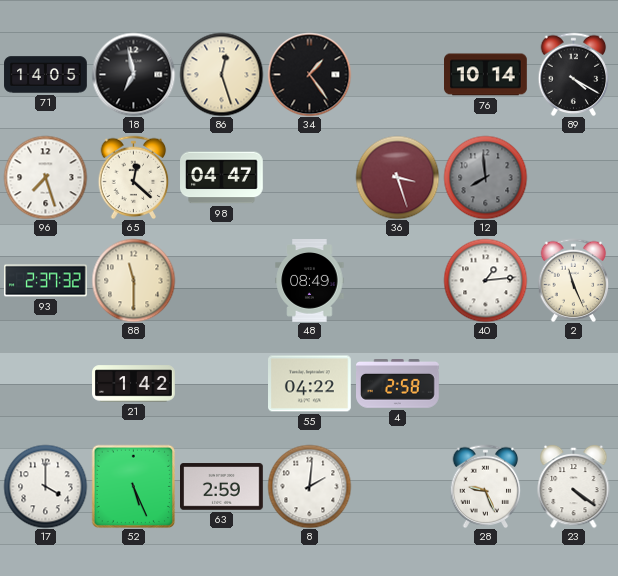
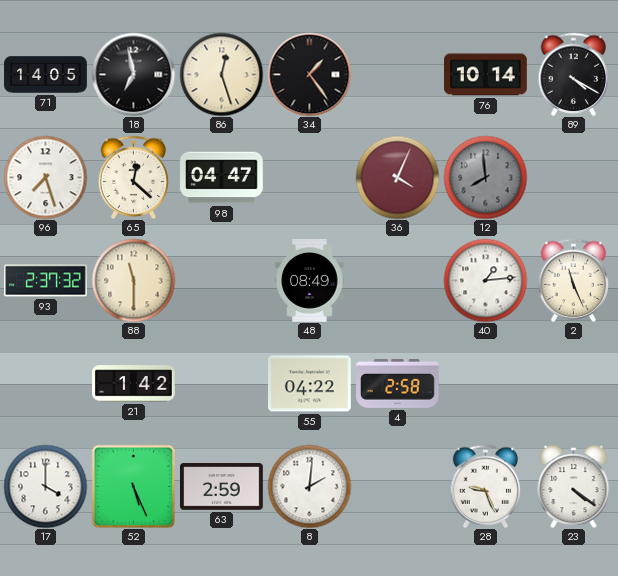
36: 3:27 -> 4:04
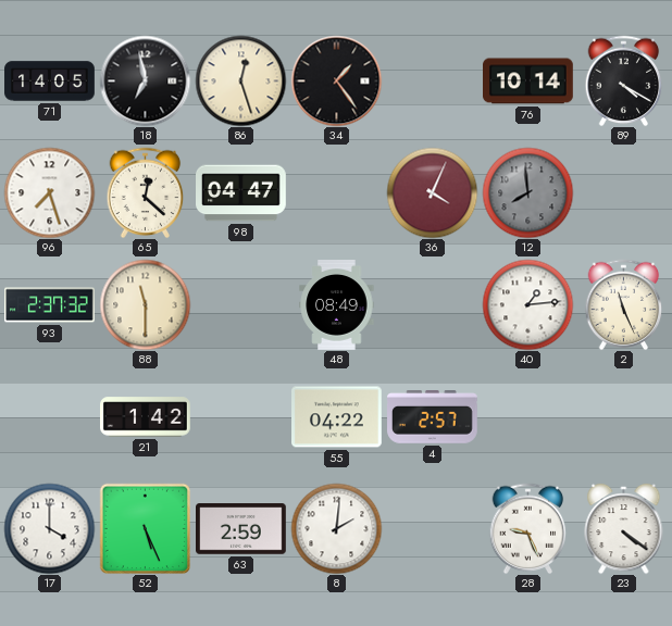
4: 2:58 -> 2:57
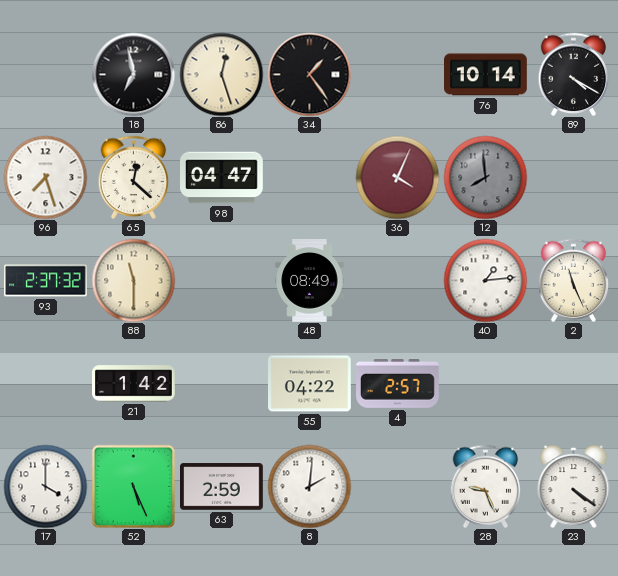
71: 14:05 -> none
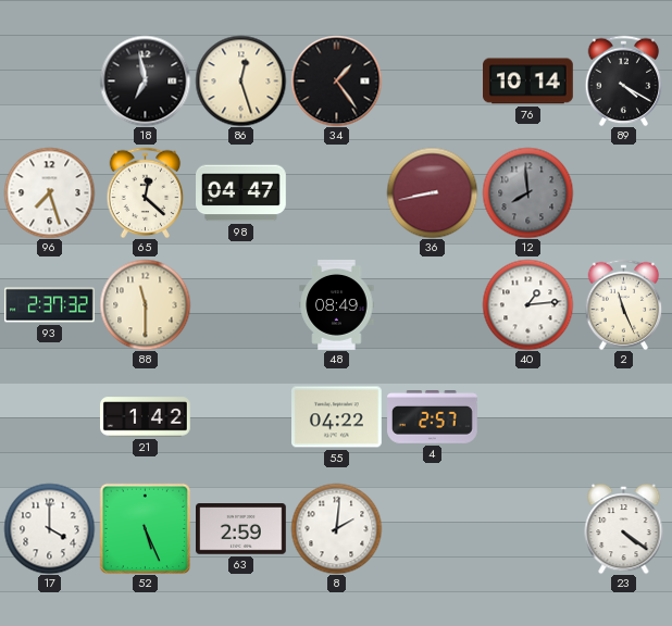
36: 4:04 -> 8:43
28: 9:26 -> none
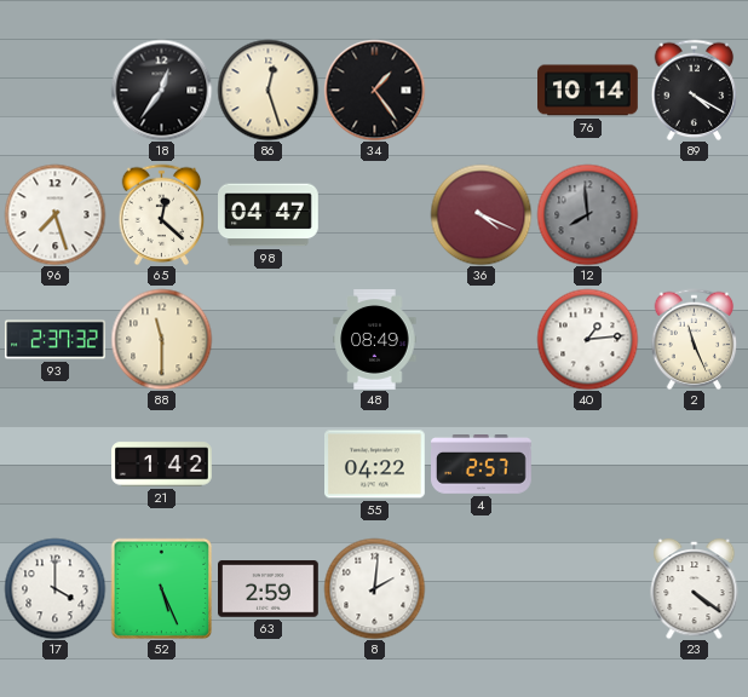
18: 6:58 -> 12:36
36: 8:43 -> 4:19
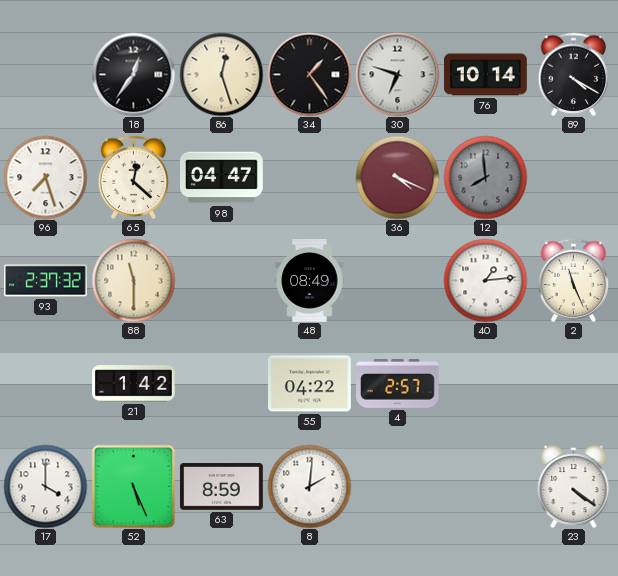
30: none -> 6:48
63: 2:59 -> 8:59
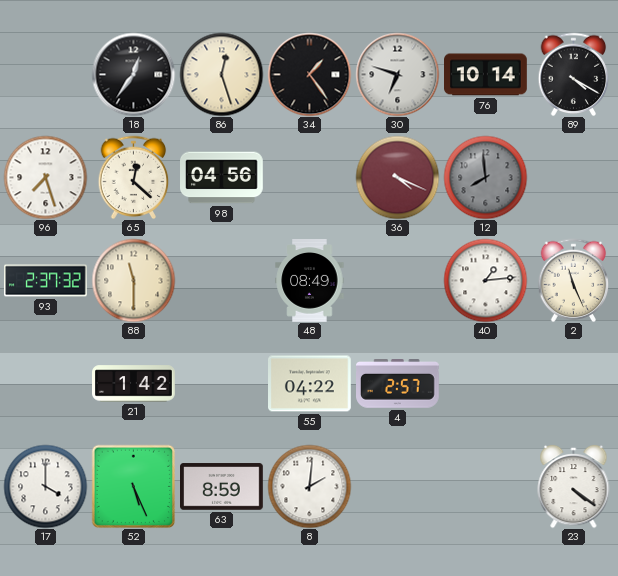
98: 04:47 -> 04:56
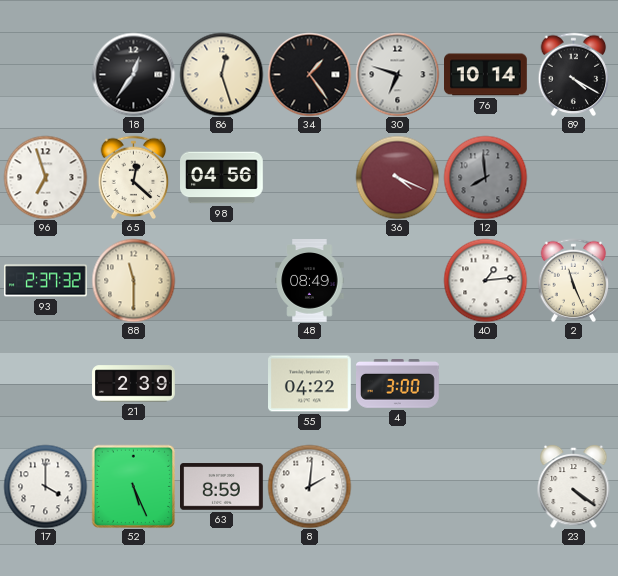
96: 7:27 -> 6:57
21: 1:42 -> 2:39
4: 2:57 -> 3:00
